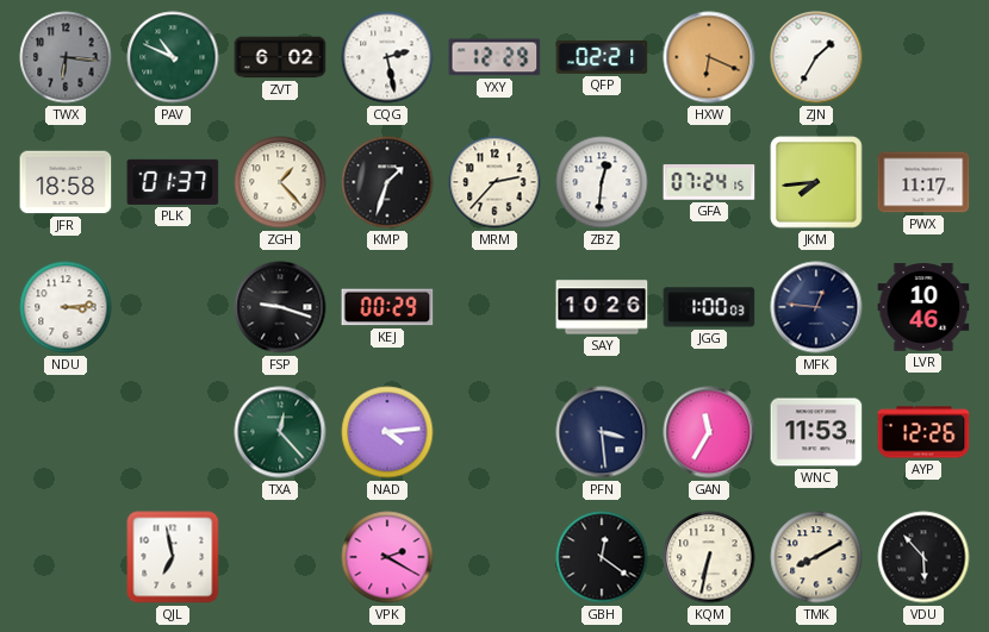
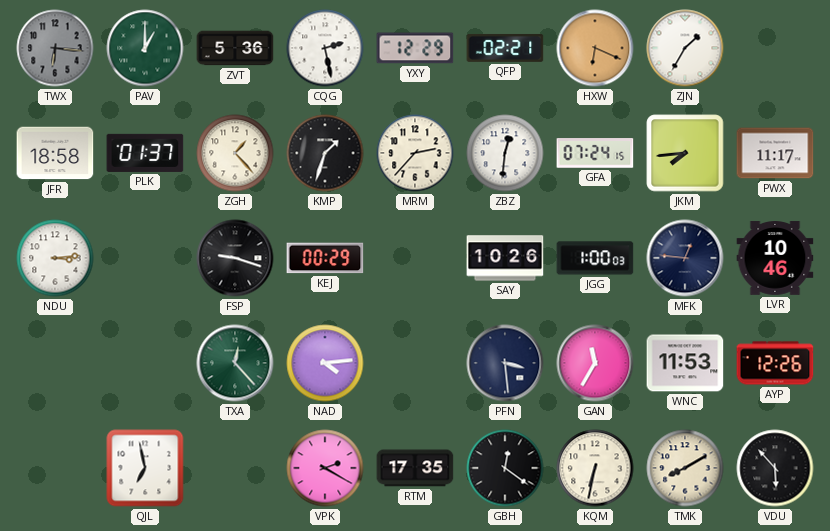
PAV: 10:49 -> 1:00
ZVT: 6:02 -> 5:36
RTM: none -> 17:35
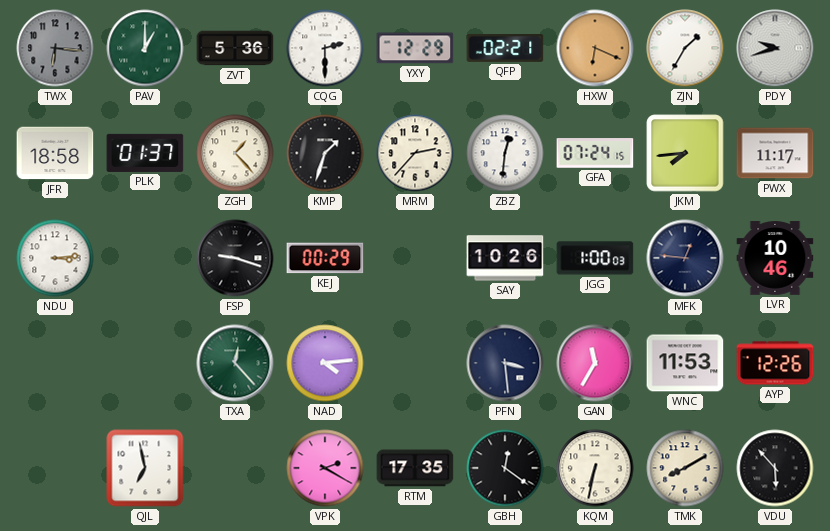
CQG: 2:28 -> 2:30
PDY: none -> 9:42
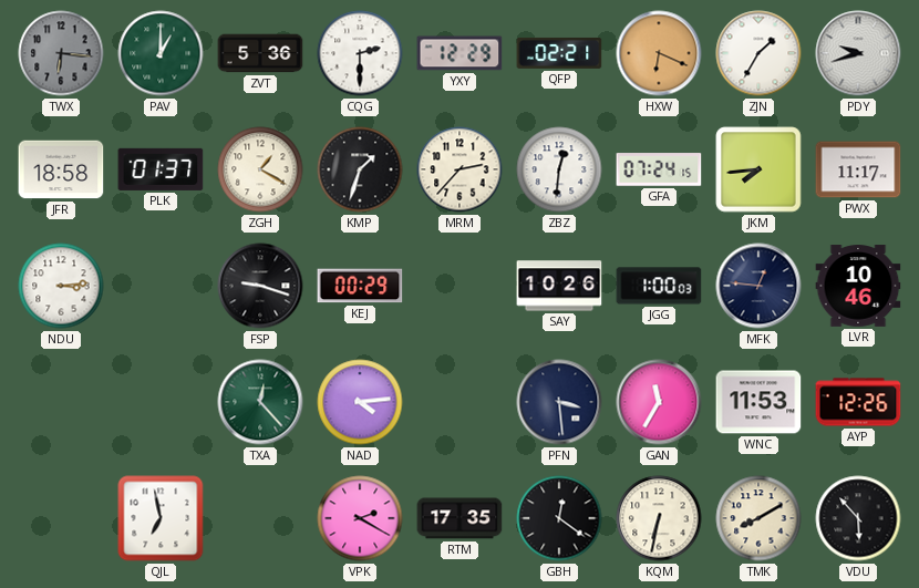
ZGH: 1:23 -> 1:20
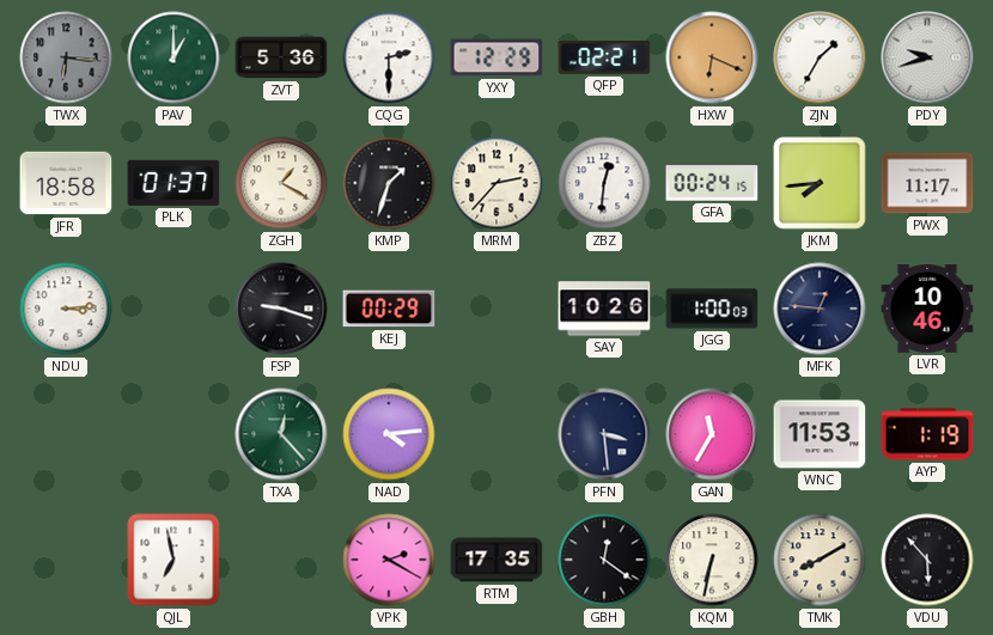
GFA: 07:24 -> 00:24
AYP: 12:26 -> 1:19
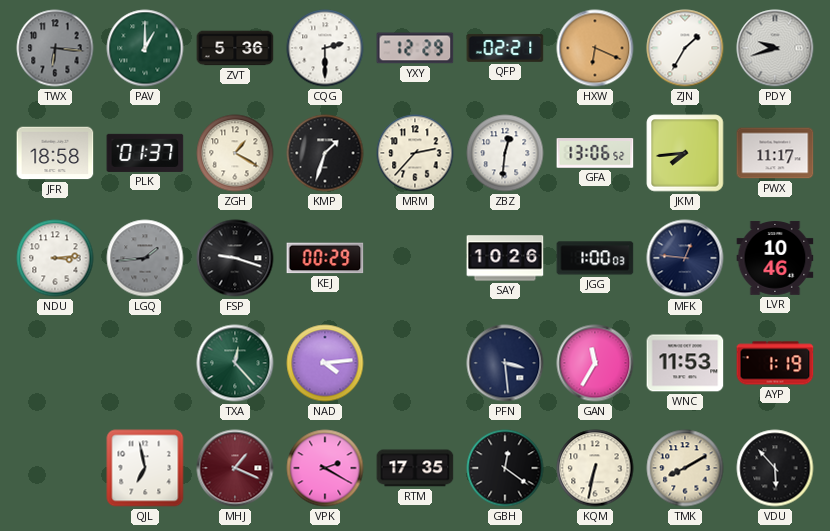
GFA: 00:24 -> 13:06
LGQ: none -> 1:44
MHJ: none -> 1:19
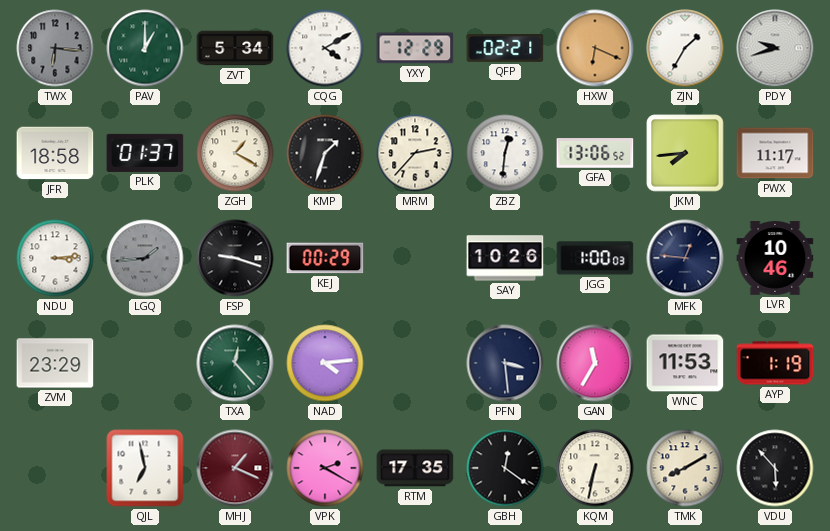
ZVT: 5:36 -> 5:34
CQG: 2:30 -> 4:10
ZVM: none -> 23:29
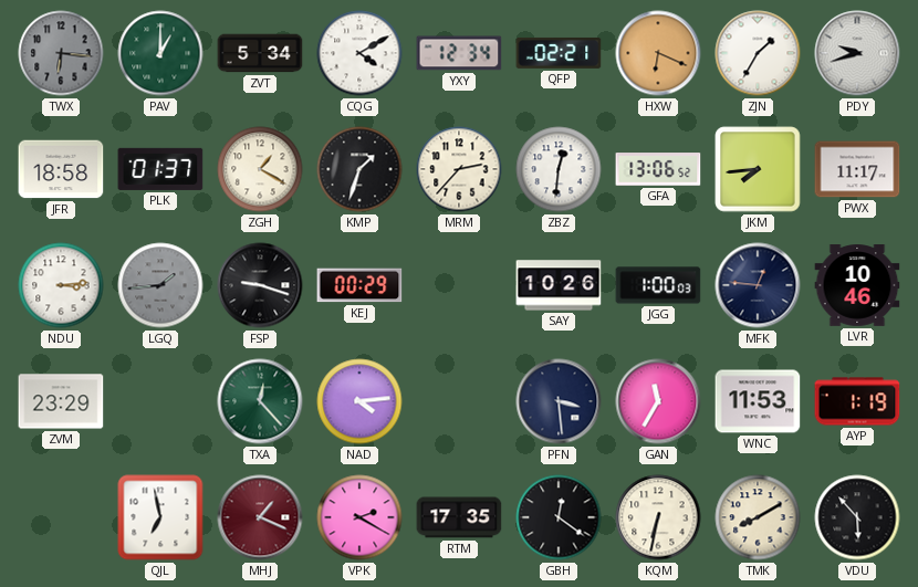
YXY: 12:29 -> 12:34
